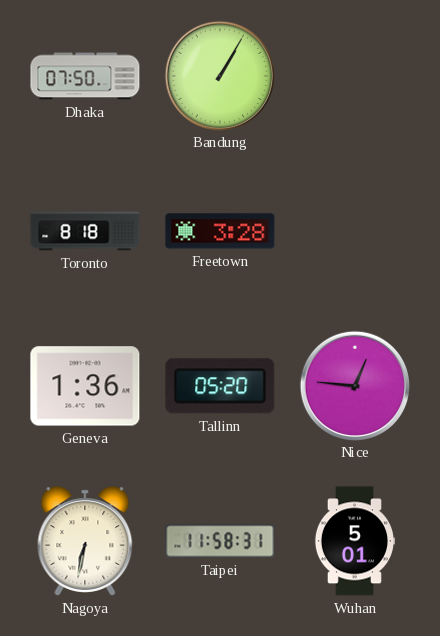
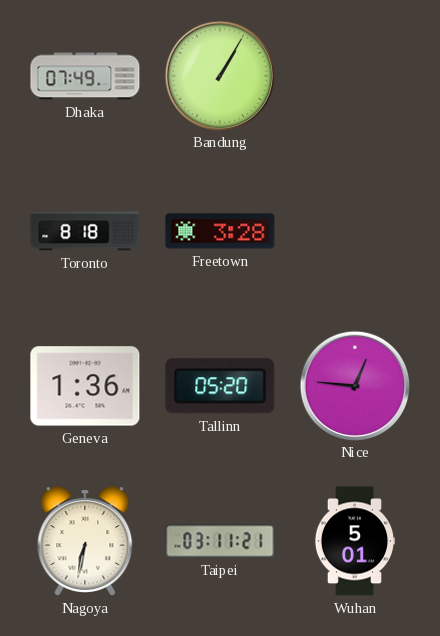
Dhaka: 07:50 -> 07:49
Taipei: 11:58 -> 03:11
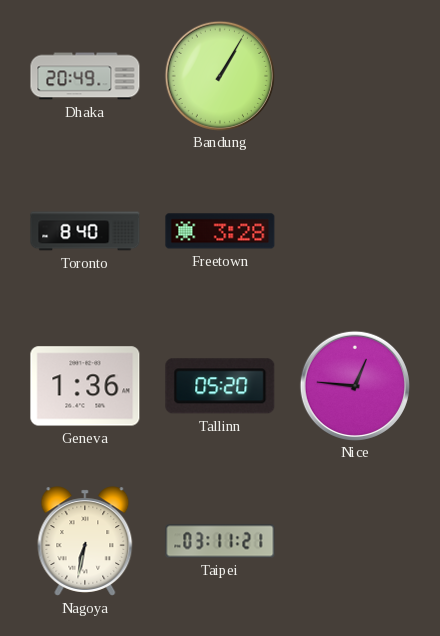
Dhaka: 07:49 -> 20:49
Toronto: 8:18 -> 8:40
Wuhan: 5:01 -> none
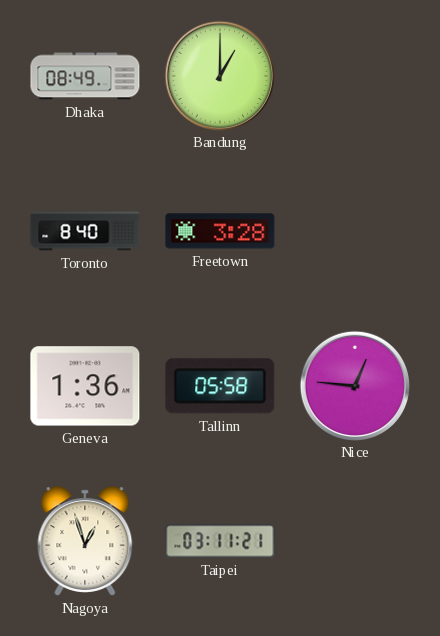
Dhaka: 20:49 -> 08:49
Bandung: 1:05 -> 1:00
Tallinn: 05:20 -> 05:58
Nagoya: 6:32 -> 12:57
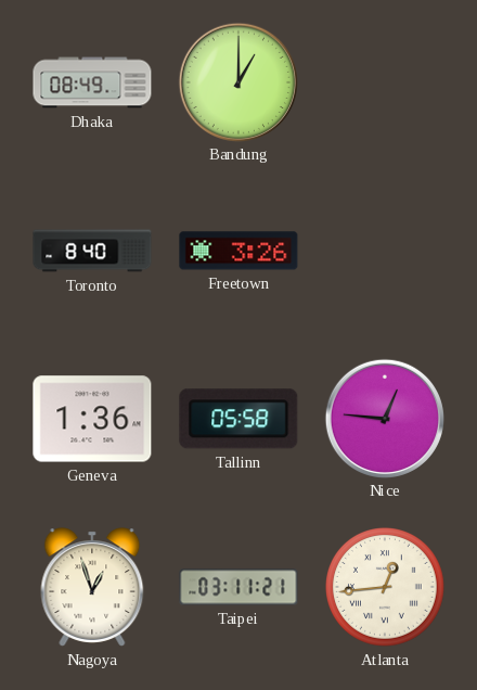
Freetown: 3:28 -> 3:26
Atlanta: none -> 12:44
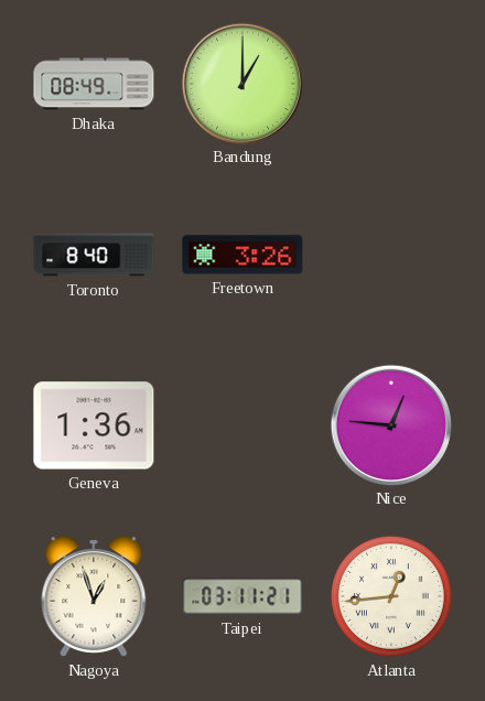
Tallinn: 05:58 -> none
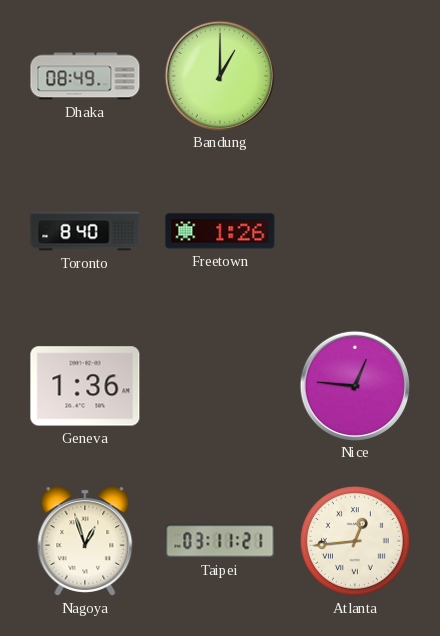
Freetown: 3:26 -> 1:26
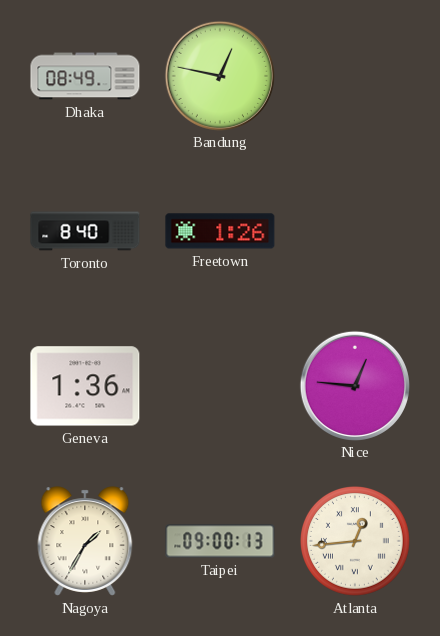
Bandung: 1:00 -> 12:47
Nagoya: 12:57 -> 1:35
Taipei: 03:11 -> 09:00
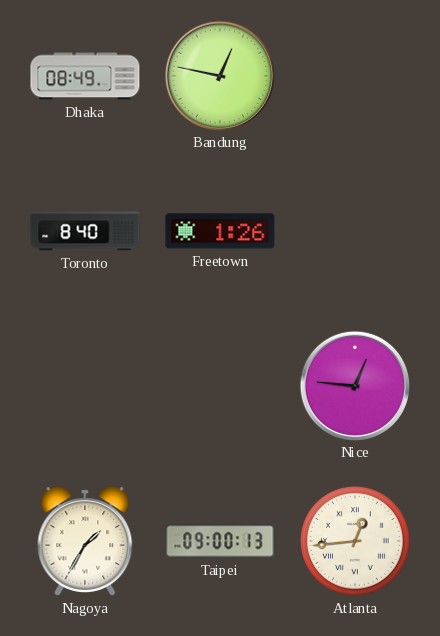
Geneva: 1:36 -> none
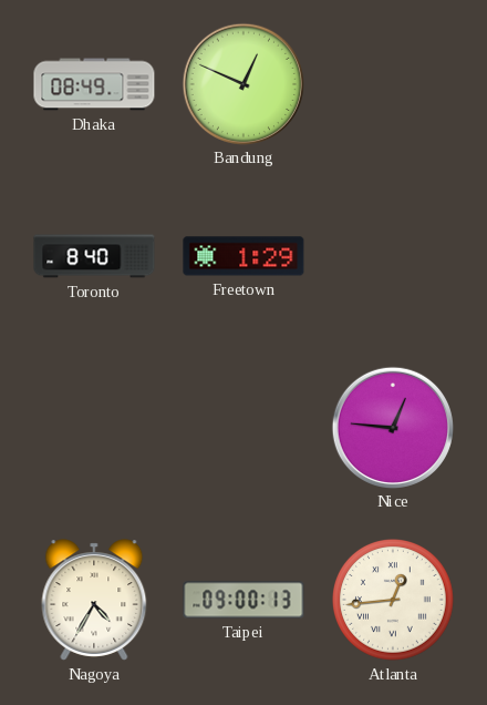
Bandung: 12:47 -> 12:49
Freetown: 1:26 -> 1:29
Nagoya: 1:35 -> 4:35
